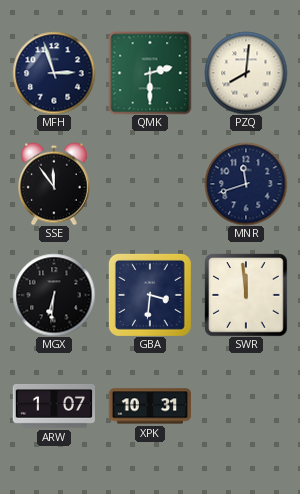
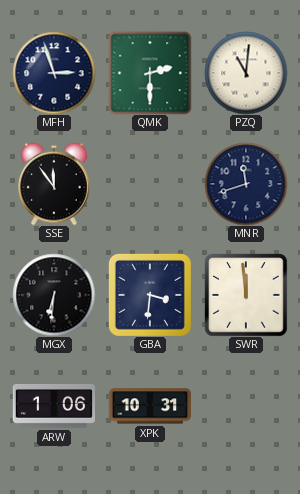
PZQ: 8:01 -> 11:01
ARW: 1:07 -> 1:06
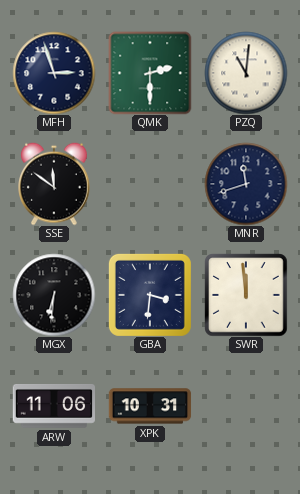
SSE: 11:54 -> 11:51
ARW: 1:06 -> 11:06
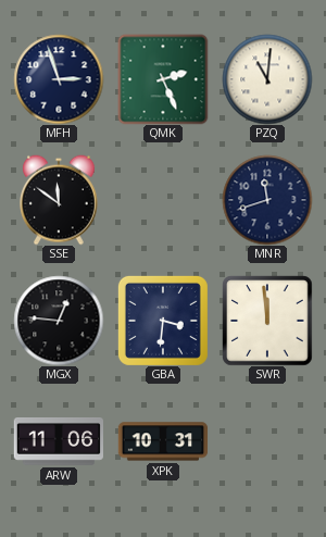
QMK: 2:30 -> 2:26
MGX: 6:31 -> 12:46
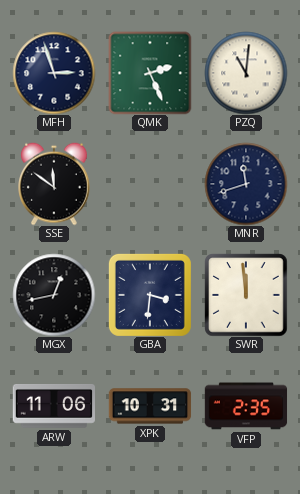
MGX: 12:46 -> 12:43
VFP: none -> 2:35
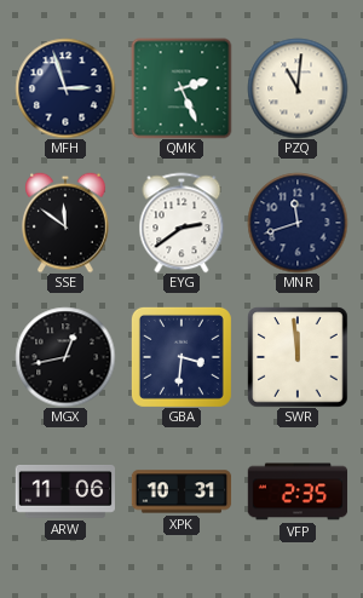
EYG: none -> 2:39
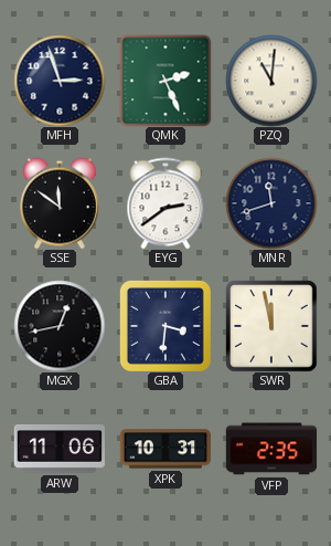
SWR: 11:59 -> 11:58
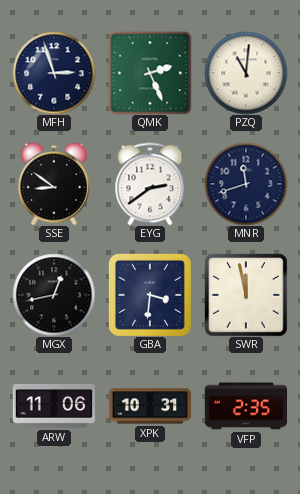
SSE: 11:51 -> 8:51
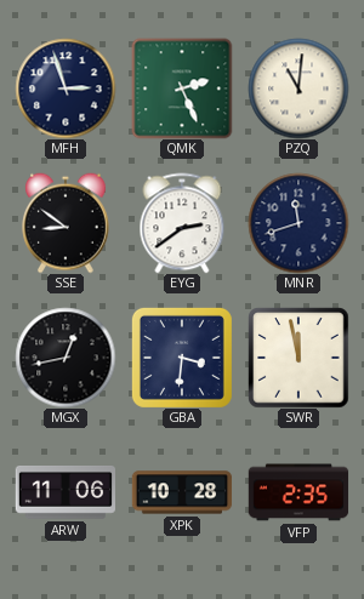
XPK: 10:31 -> 10:28
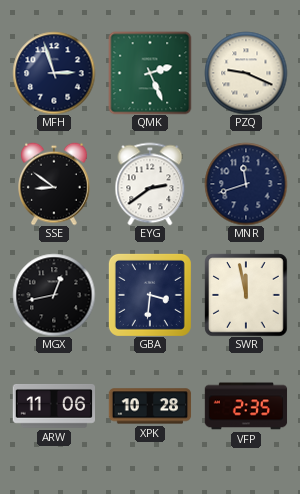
PZQ: 11:01 -> 9:19
